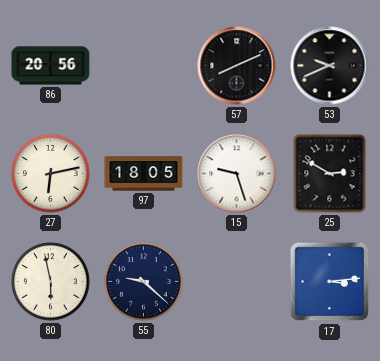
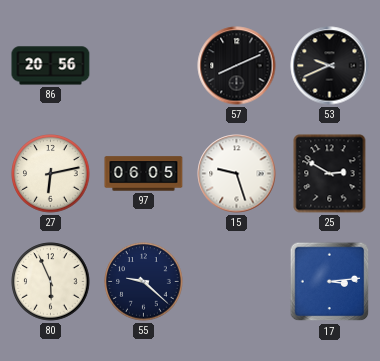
97: 18:05 -> 06:05
80: 5:58 -> 5:56
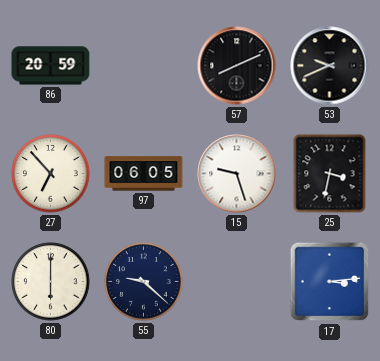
86: 20:56 -> 20:59
27: 6:13 -> 6:53
25: 2:50 -> 3:32
80: 5:56 -> 6:00
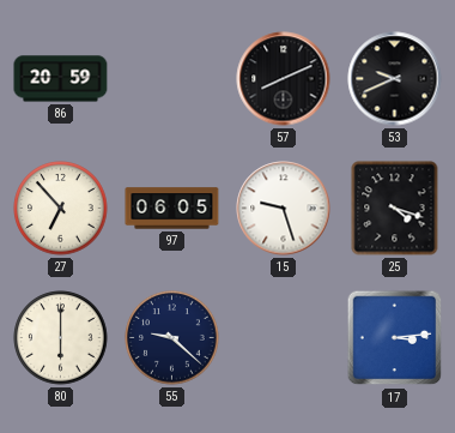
25: 3:32 -> 4:18
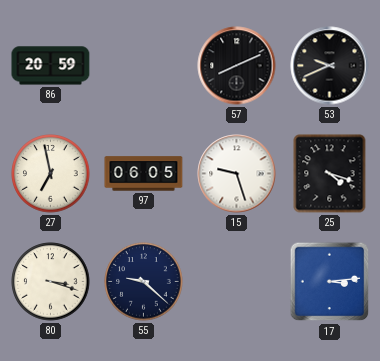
27: 6:53 -> 6:58
80: 6:00 -> 3:18
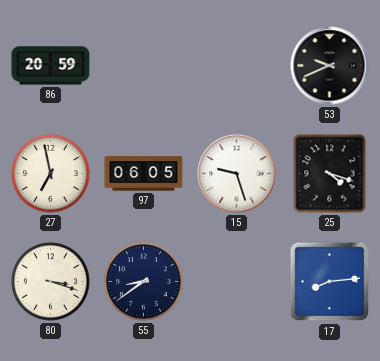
57: 8:11 -> none
55: 9:22 -> 8:39
17: 3:14 -> 8:14
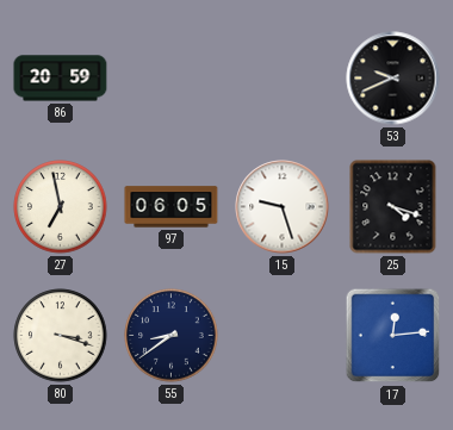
17: 8:14 -> 12:14
